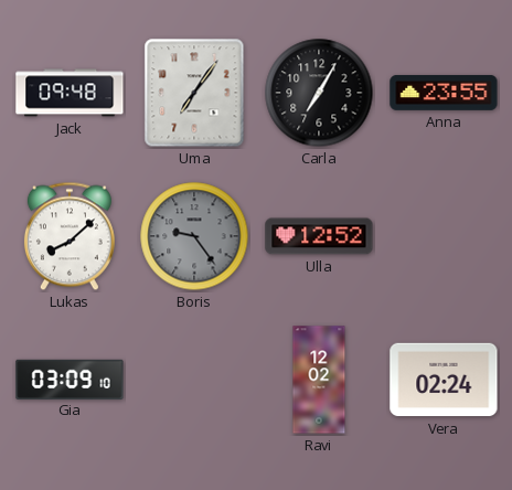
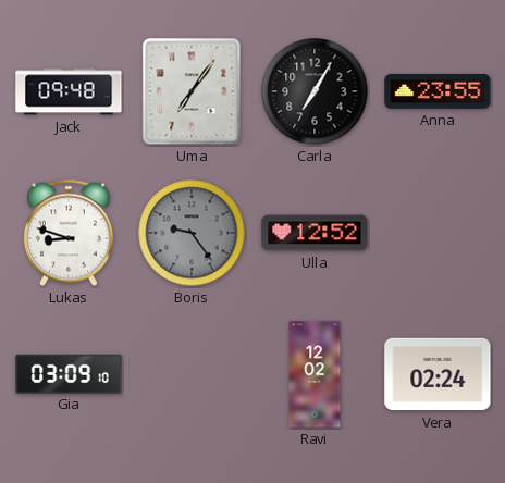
Lukas: 8:08 -> 8:48
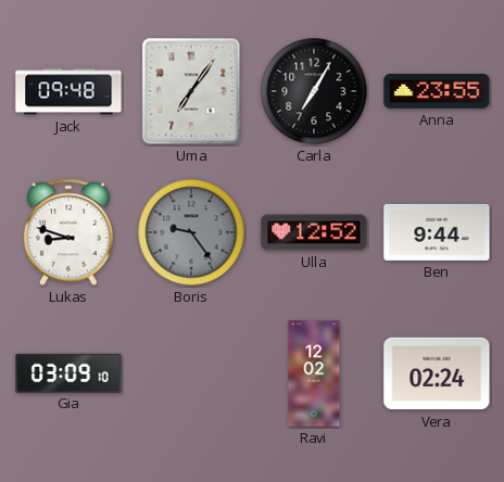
Ben: none -> 9:44
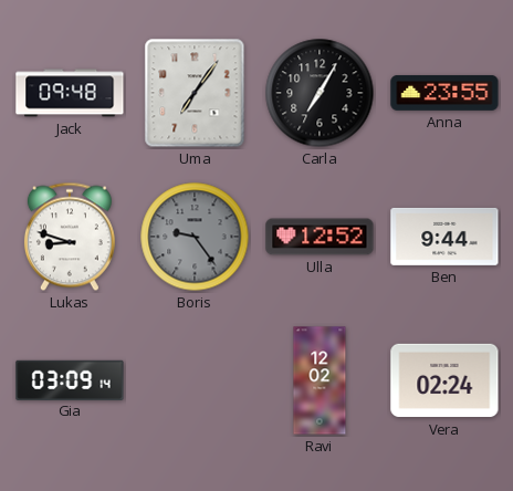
Gia: 03:09:10 -> 03:09:14
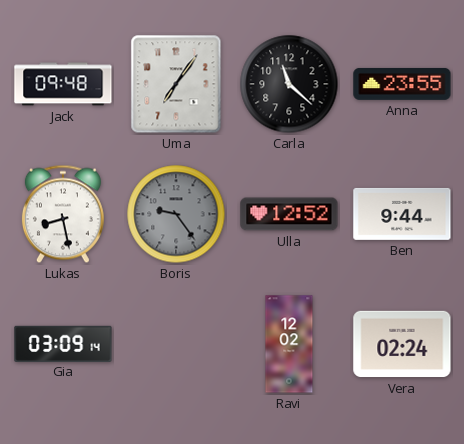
Carla: 7:05 -> 11:22
Lukas: 8:48 -> 8:28
